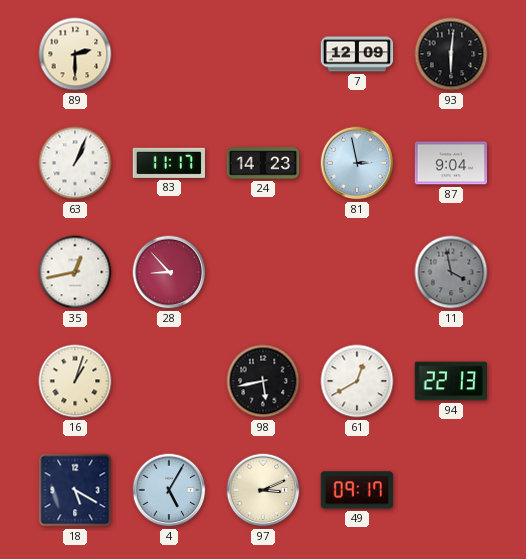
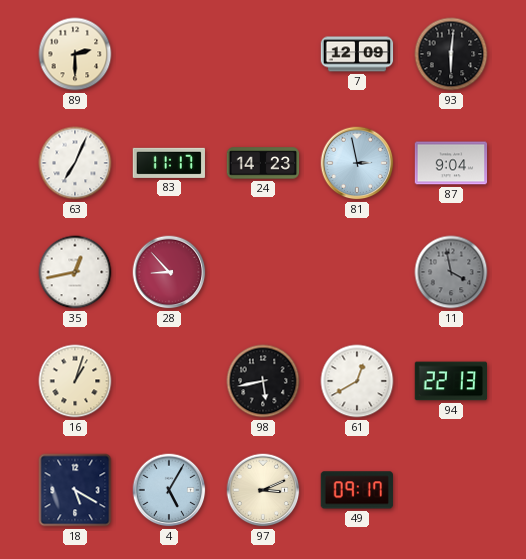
63: 1:04 -> 7:04
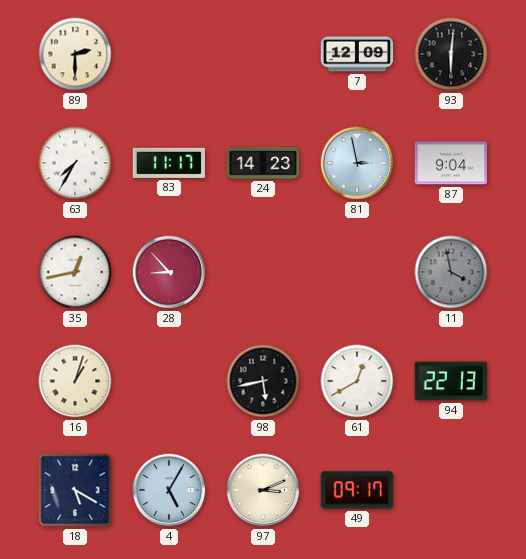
63: 7:04 -> 7:35
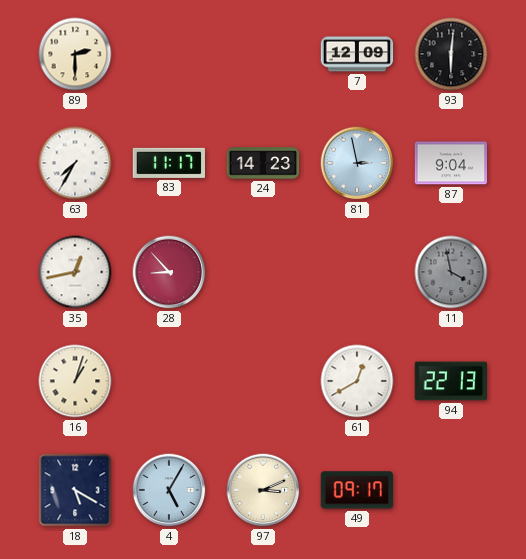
98: 5:43 -> none
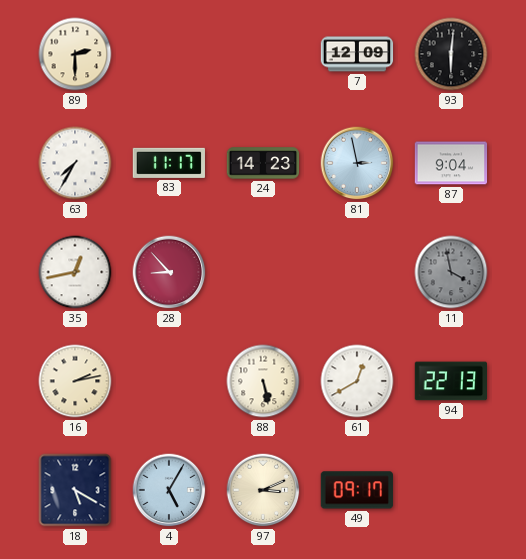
16: 1:03 -> 2:13
88: none -> 5:28
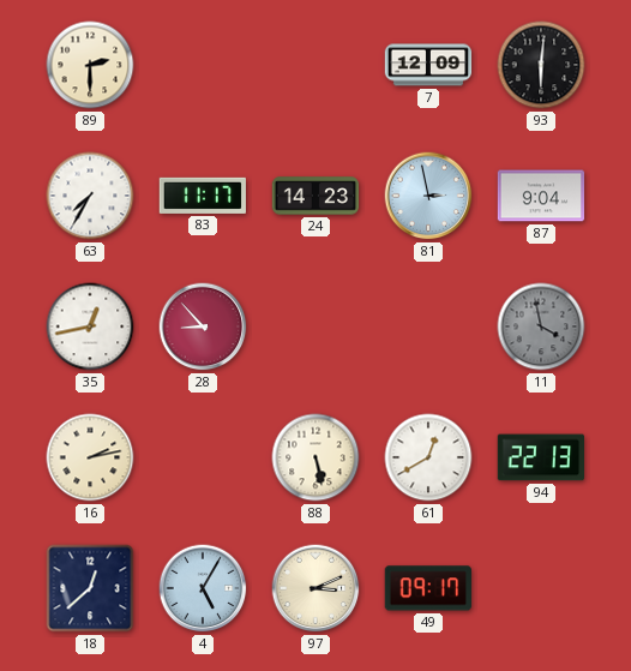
18: 5:20 -> 12:38
